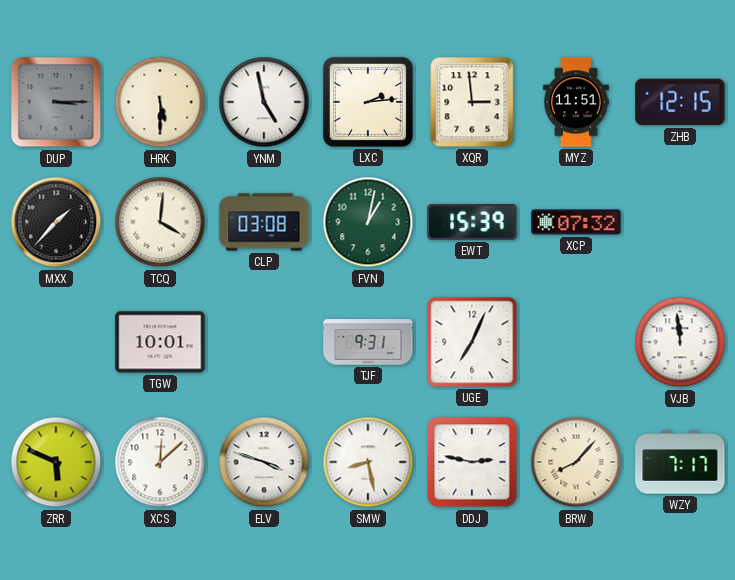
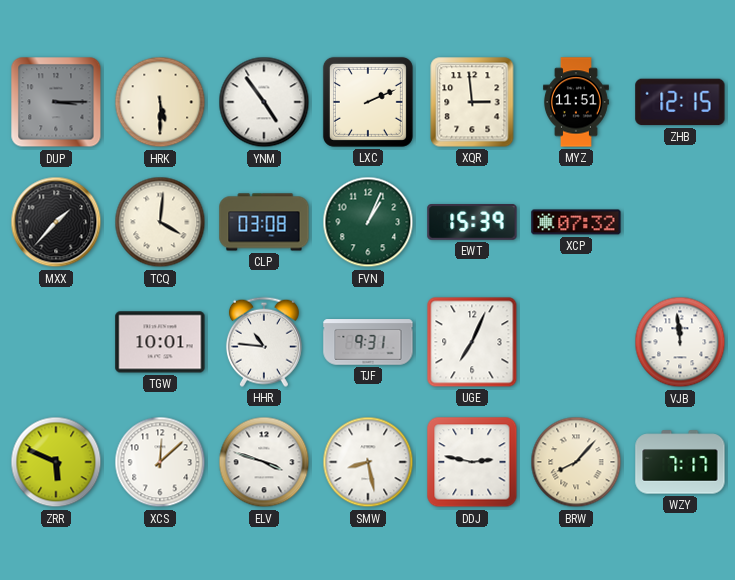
YNM: 4:58 -> 4:54
LXC: 2:14 -> 2:11
FVN: 1:02 -> 1:04
HHR: none -> 10:46
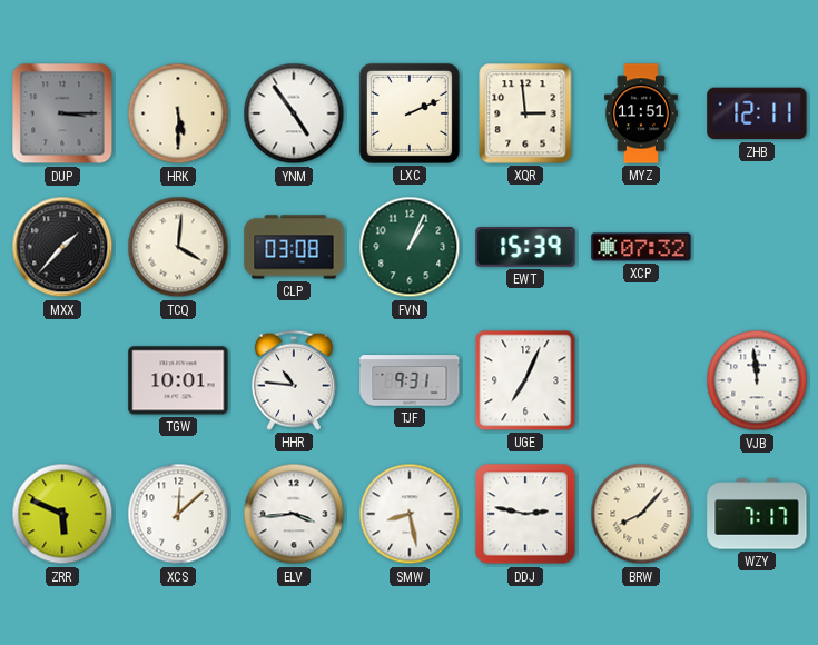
ZHB: 12:15 -> 12:11
ELV: 3:48 -> 3:44
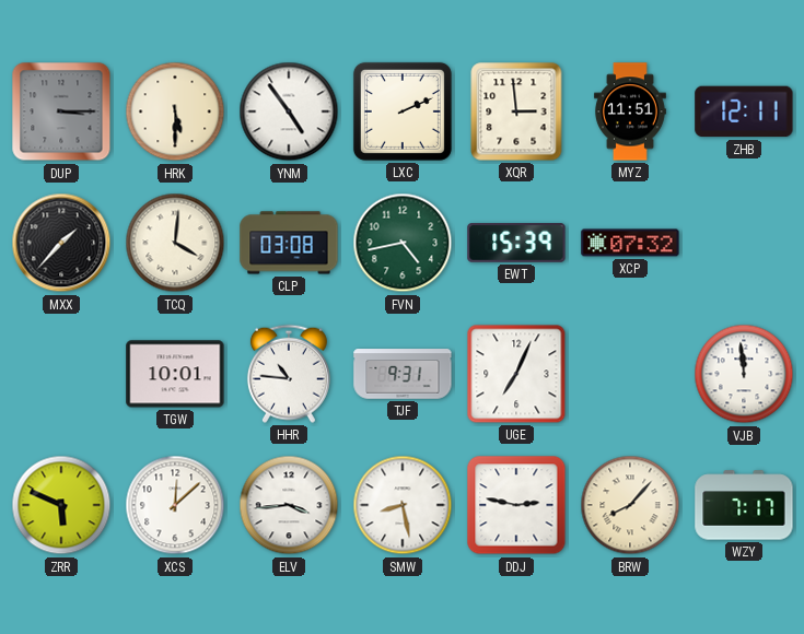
FVN: 1:04 -> 4:43
